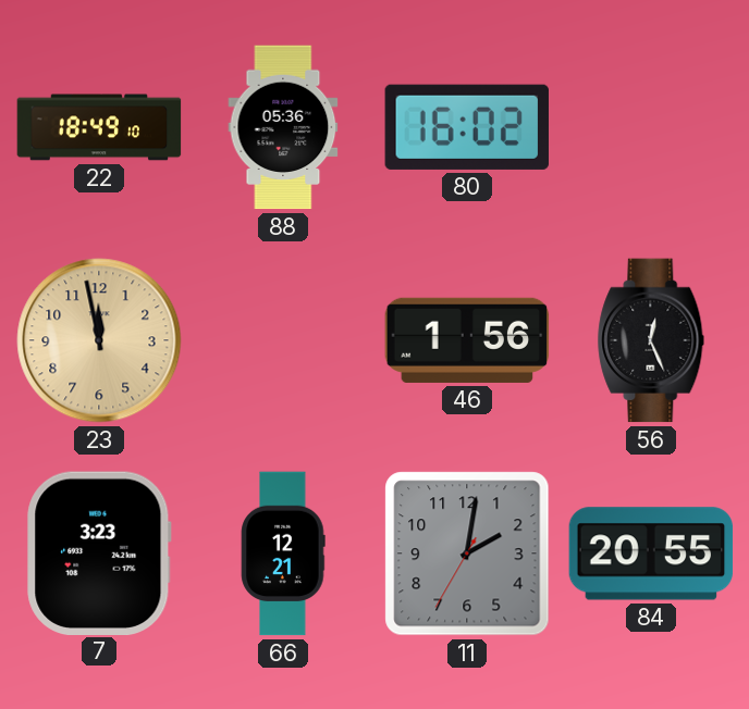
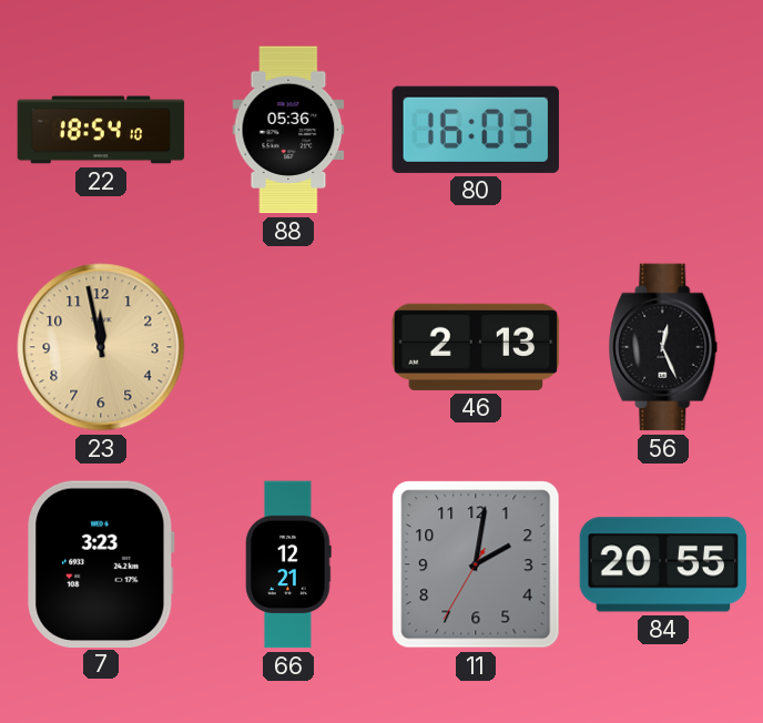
22: 18:49 -> 18:54
80: 16:02 -> 16:03
46: 1:56 -> 2:13
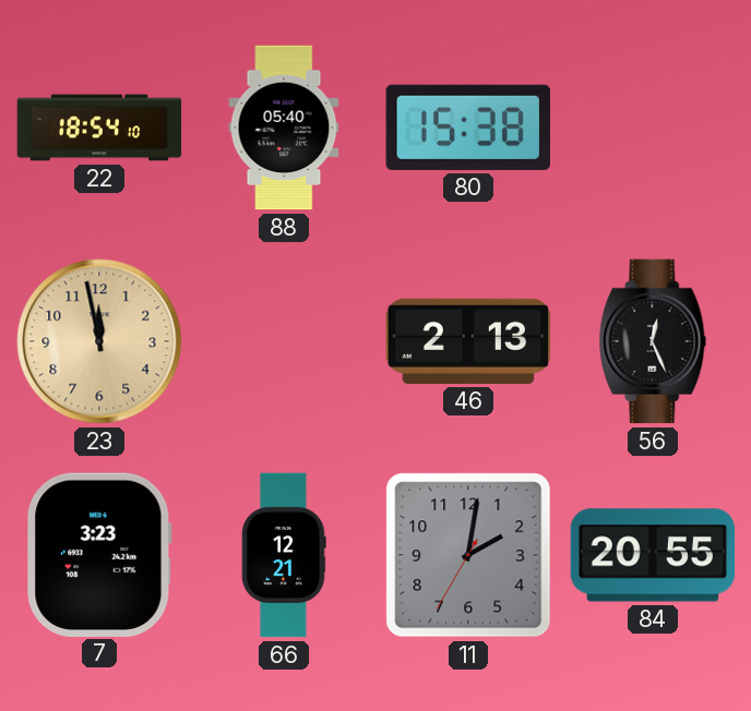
88: 05:36 -> 05:40
80: 16:03 -> 15:38
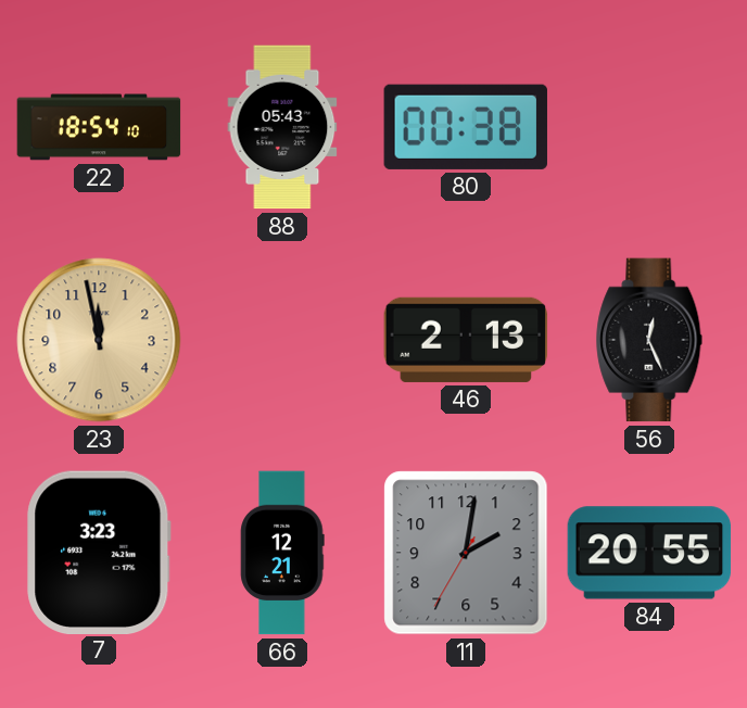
88: 05:40 -> 05:43
80: 15:38 -> 00:38
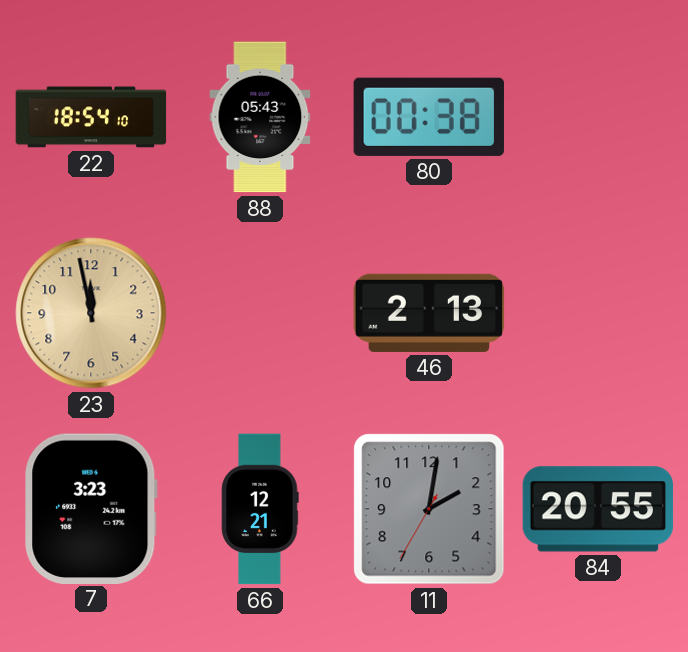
56: 12:26 -> none
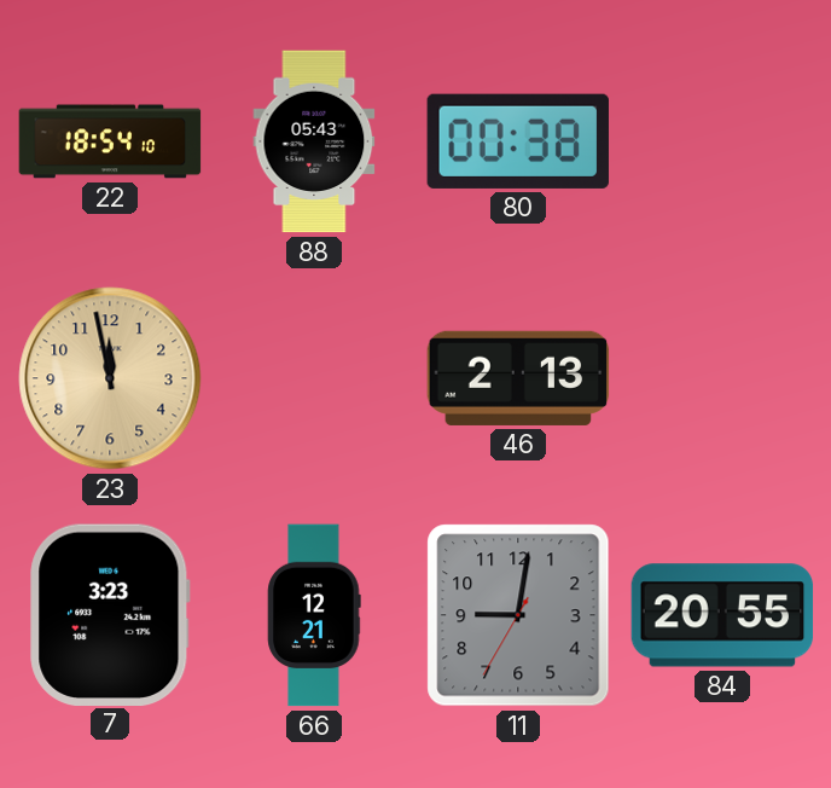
11: 2:01 -> 9:01
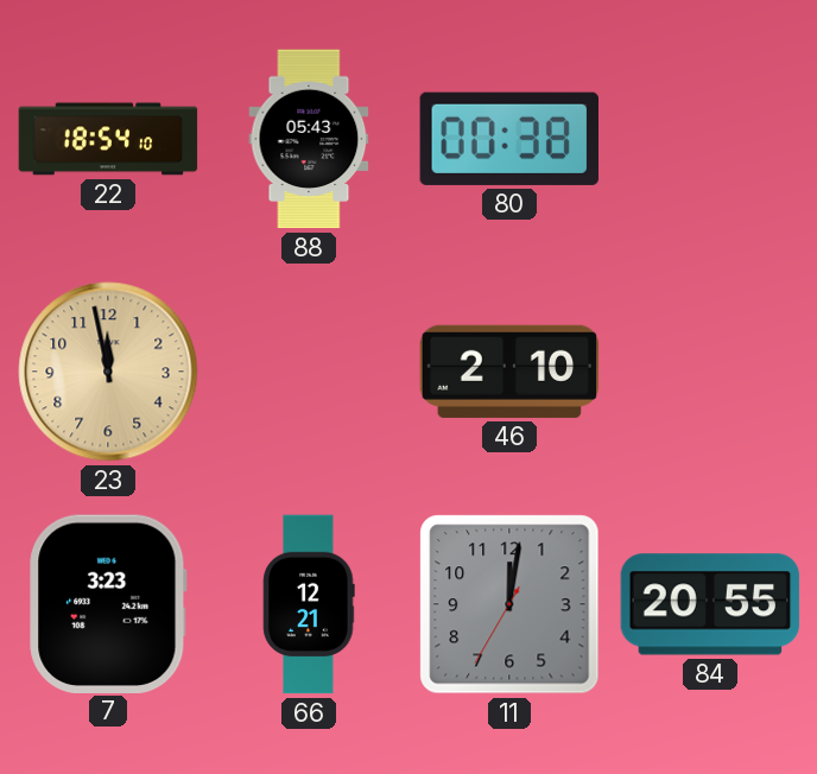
46: 2:13 -> 2:10
11: 9:01 -> 12:01
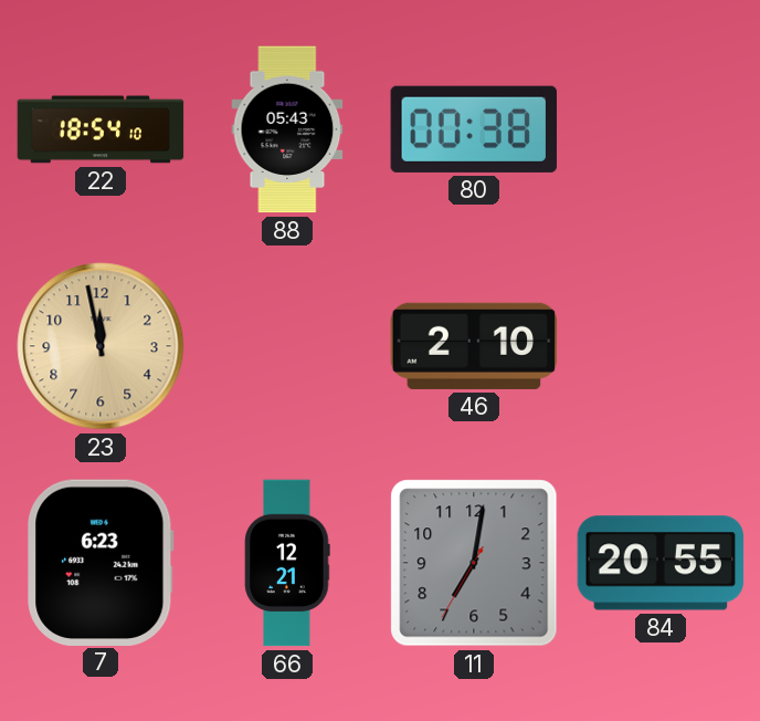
7: 3:23 -> 6:23
11: 12:01 -> 7:01
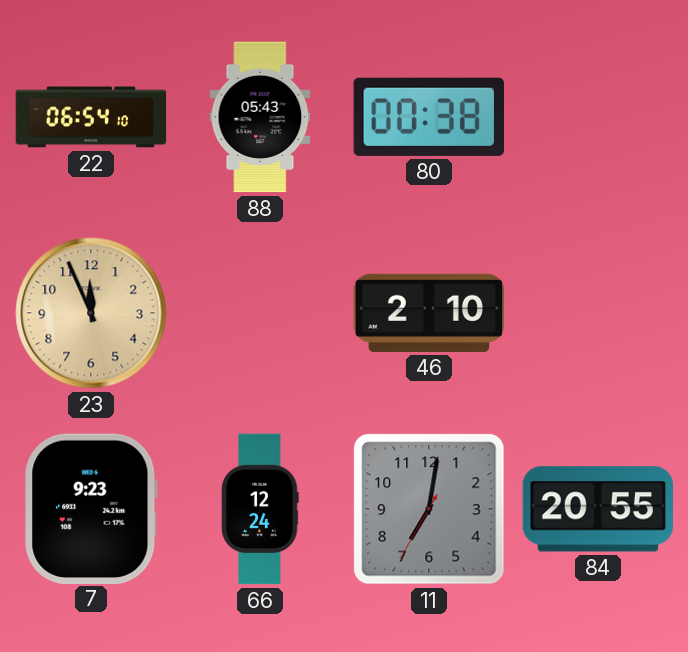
22: 18:54 -> 06:54
23: 11:58 -> 11:56
7: 6:23 -> 9:23
66: 12:21 -> 12:24
